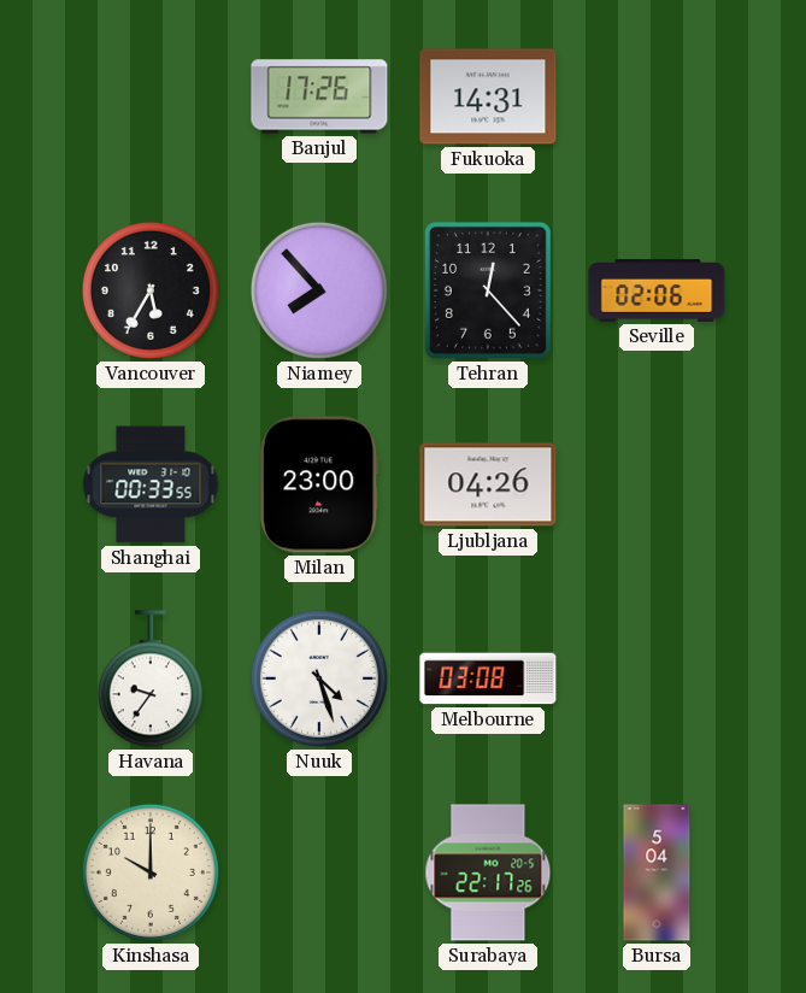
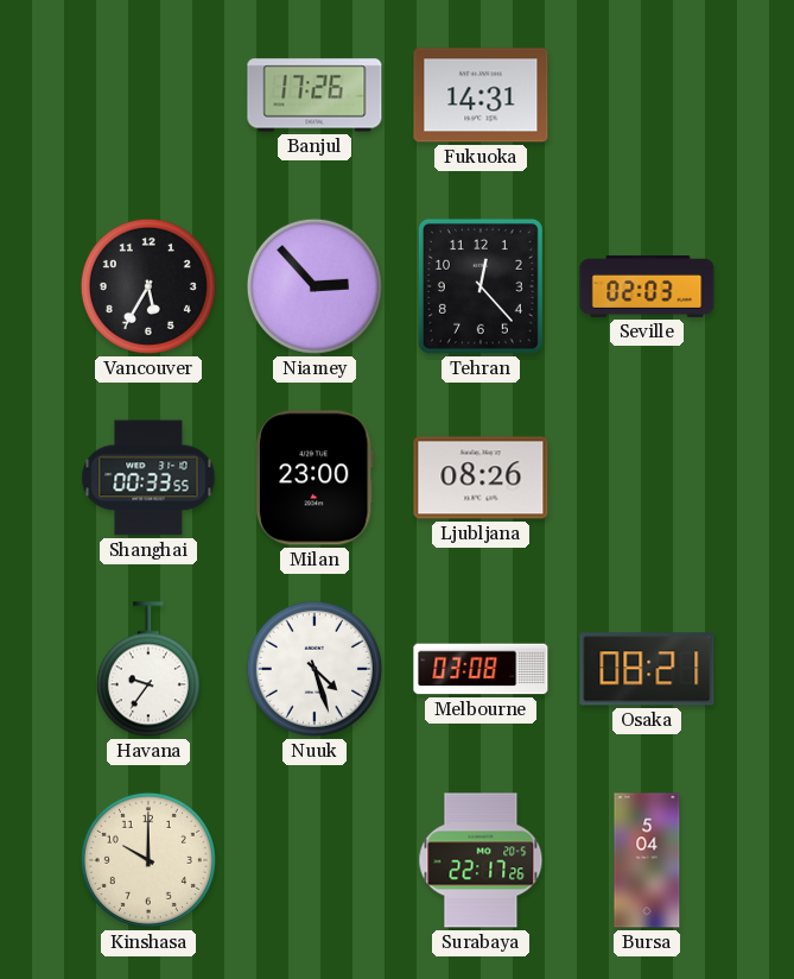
Niamey: 7:53 -> 2:53
Seville: 02:06 -> 02:03
Ljubljana: 04:26 -> 08:26
Osaka: none -> 08:21
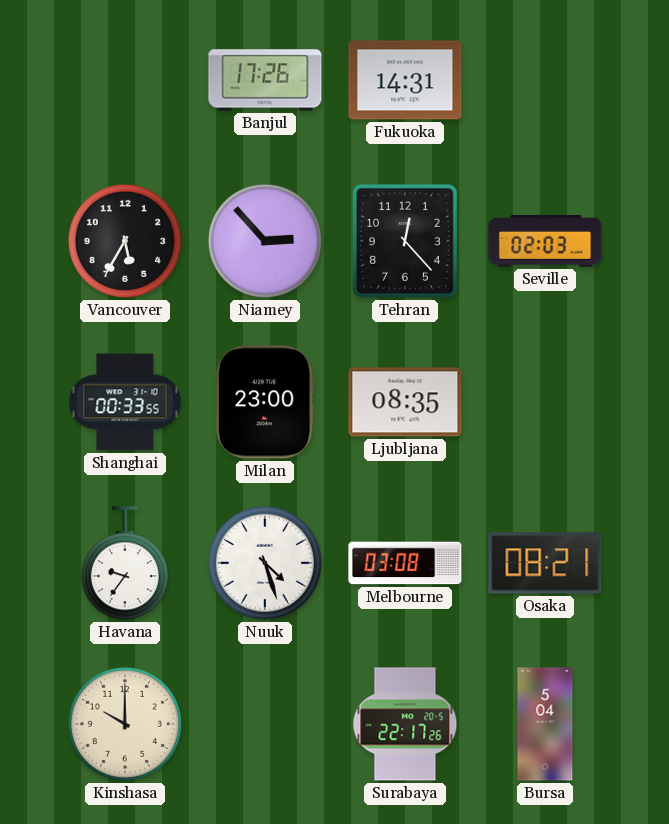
Ljubljana: 08:26 -> 08:35
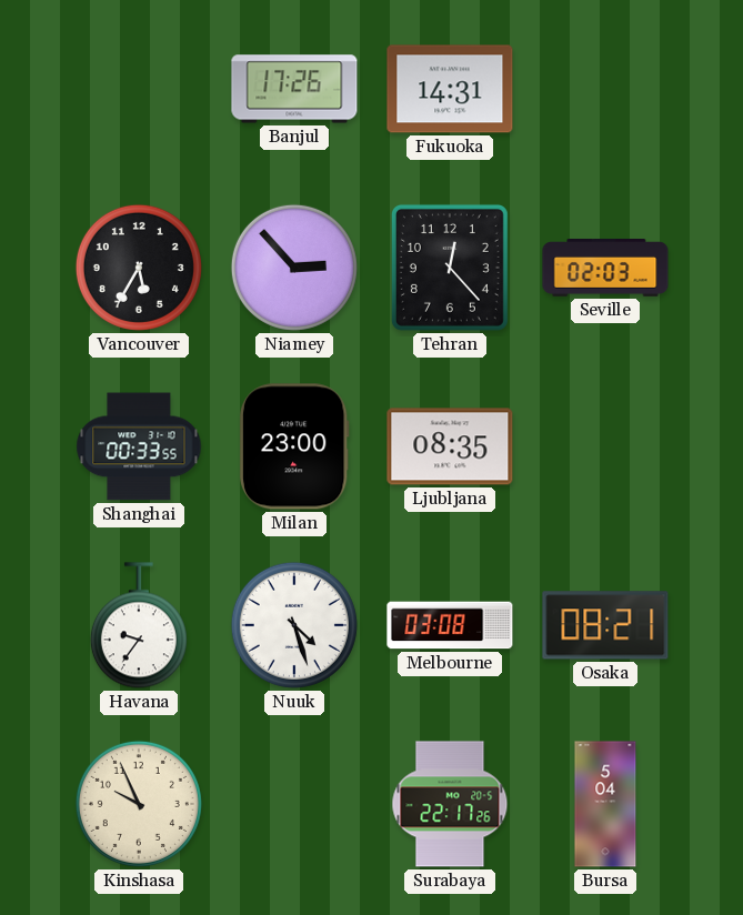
Kinshasa: 10:00 -> 9:56
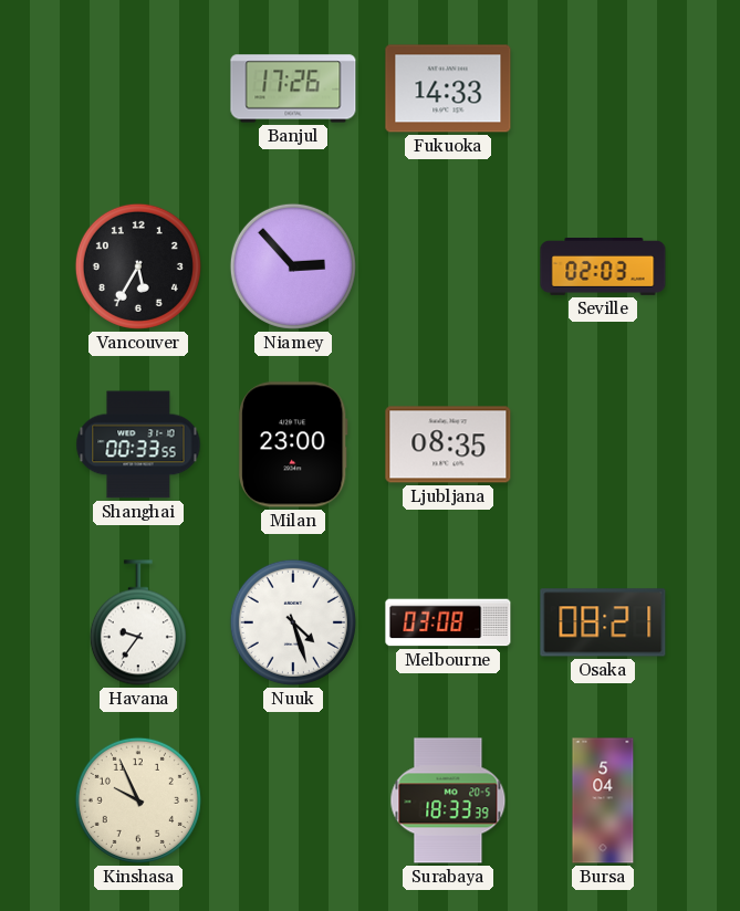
Fukuoka: 14:31 -> 14:33
Tehran: 12:23 -> none
Surabaya: 22:17 -> 18:33
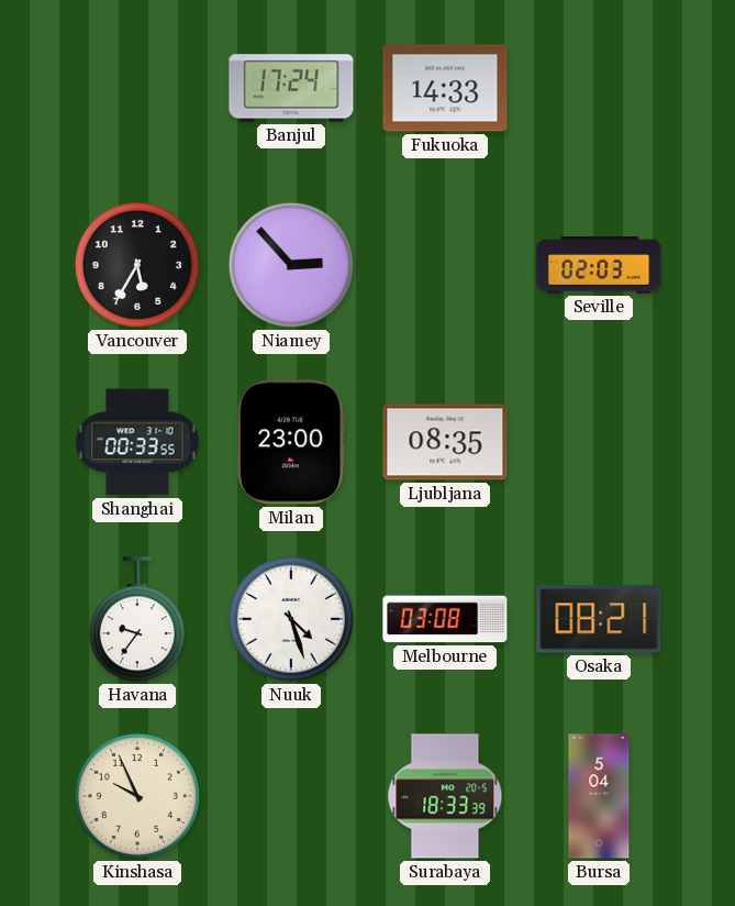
Banjul: 17:26 -> 17:24
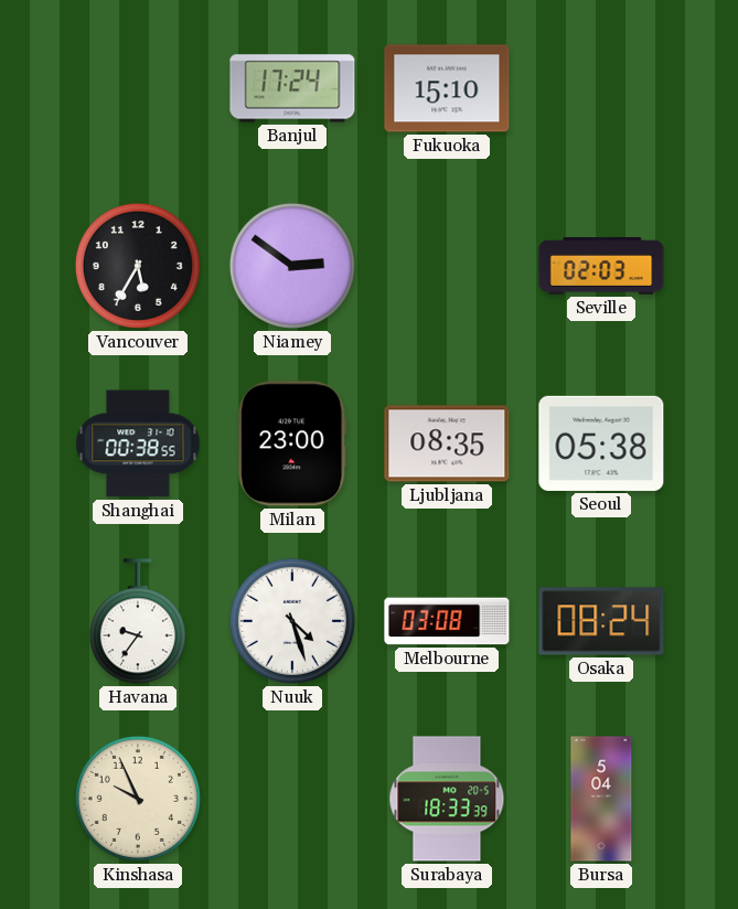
Fukuoka: 14:33 -> 15:10
Niamey: 2:53 -> 2:51
Shanghai: 00:33 -> 00:38
Seoul: none -> 05:38
Osaka: 08:21 -> 08:24
